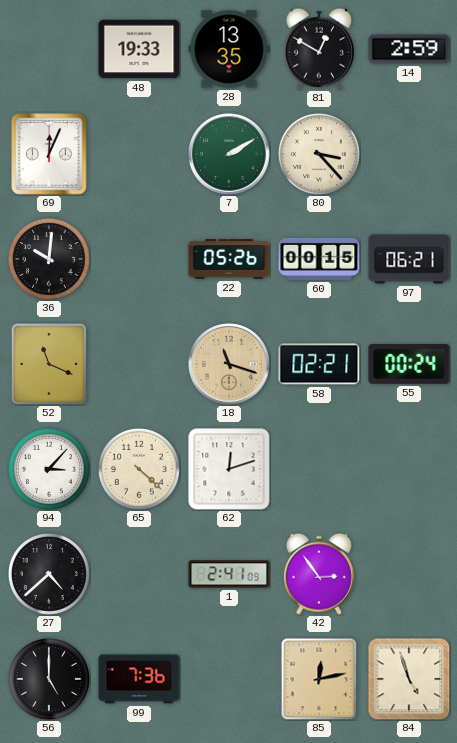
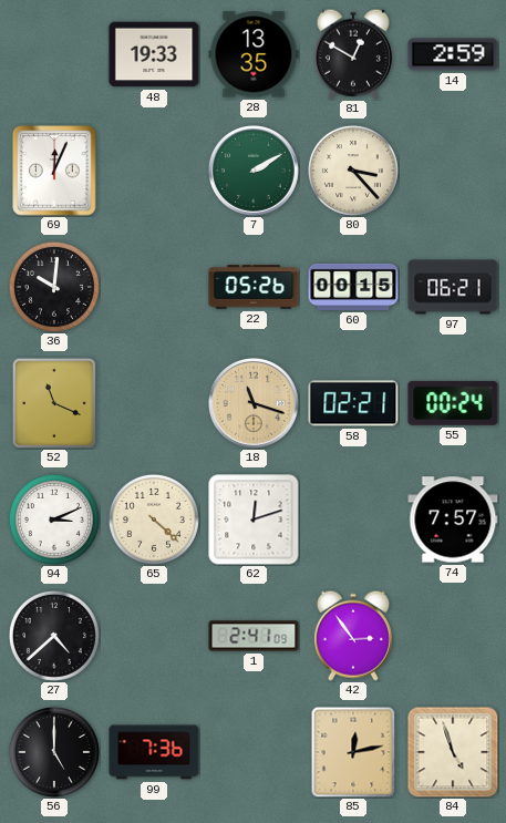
94: 3:07 -> 3:11
74: none -> 7:57
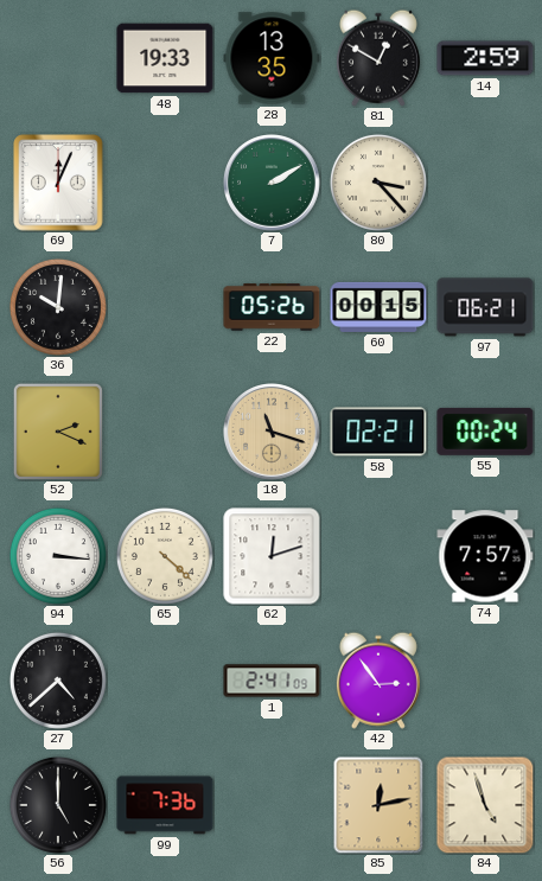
52: 11:19 -> 2:19
94: 3:11 -> 3:16
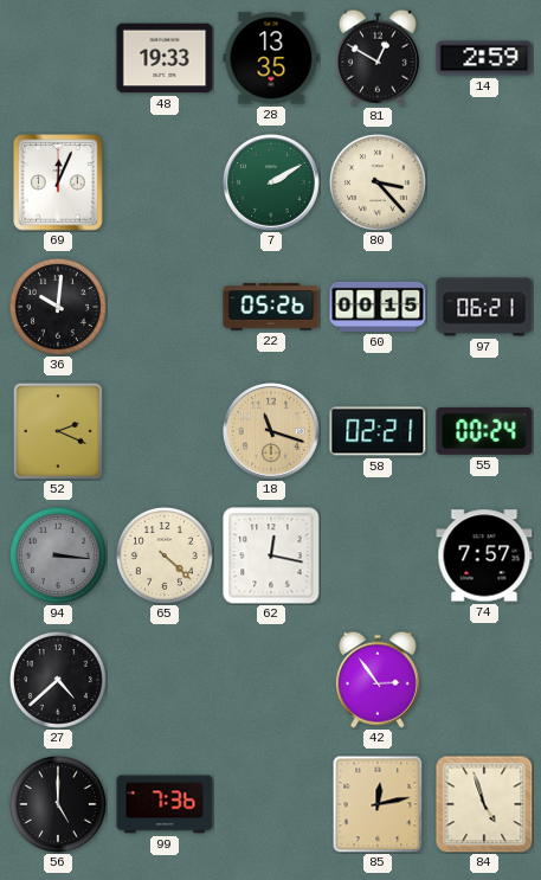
94 dial: white -> grey
62: 12:12 -> 12:17
1: 2:41 -> none
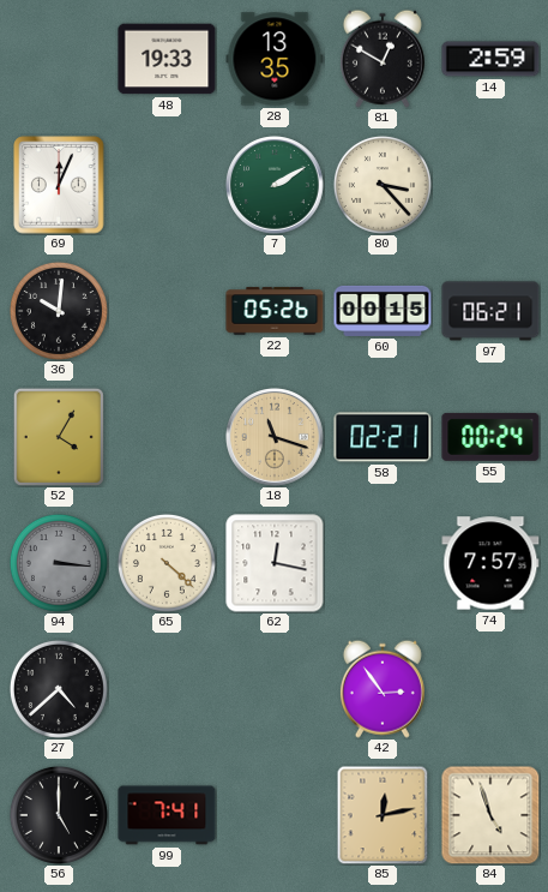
52: 2:19 -> 4:05
99: 7:36 -> 7:41
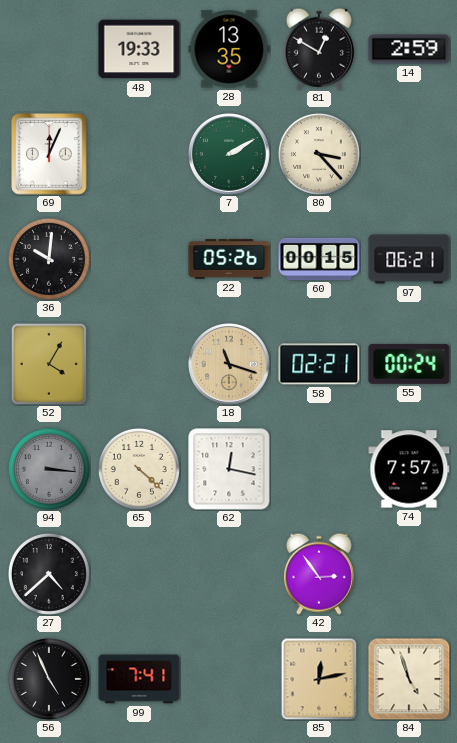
56: 5:00 -> 4:56
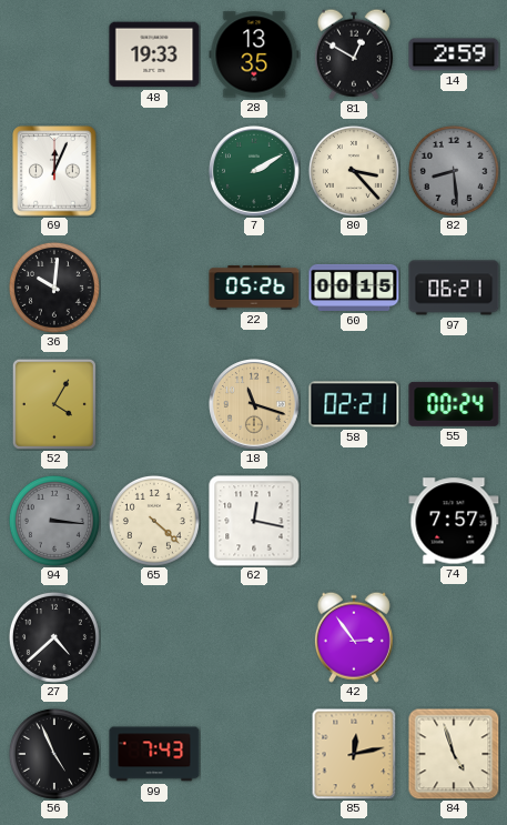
82: none -> 8:29
99: 7:41 -> 7:43
